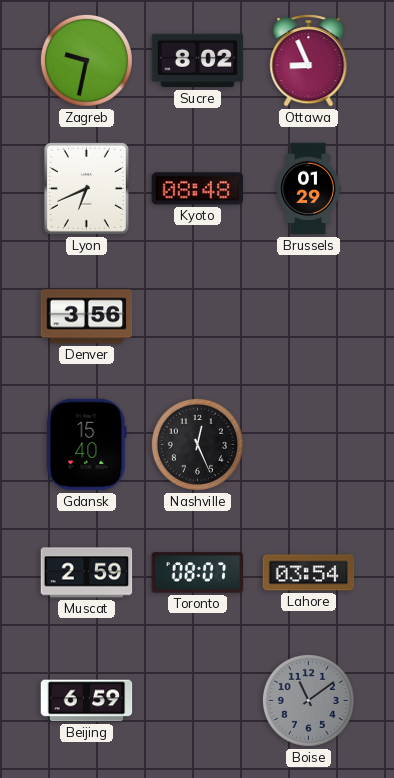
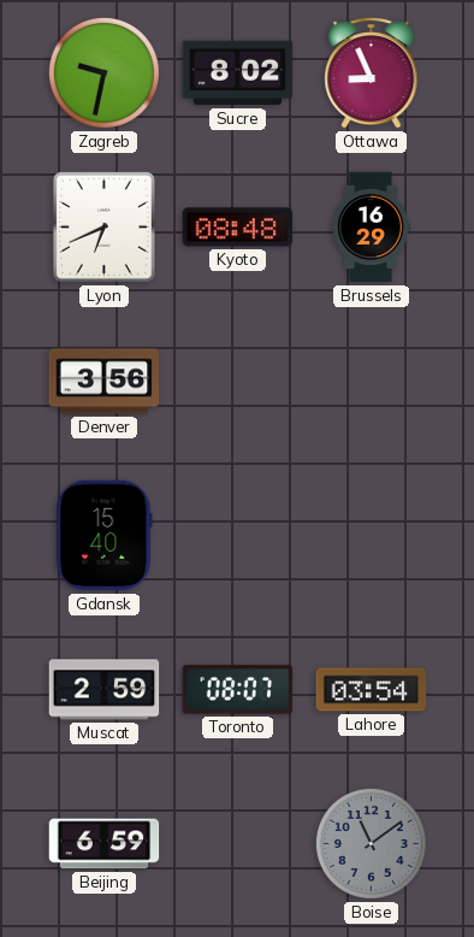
Brussels: 01:29 -> 16:29
Nashville: 12:26 -> none
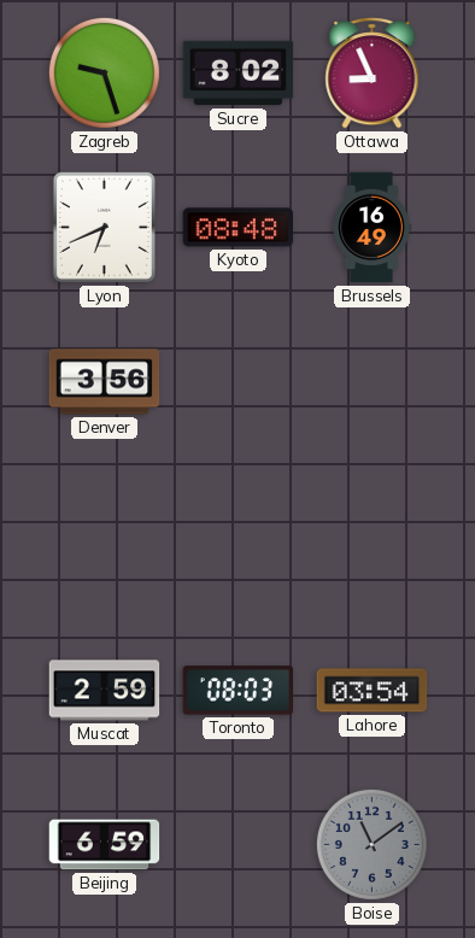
Zagreb: 9:32 -> 9:27
Brussels: 16:29 -> 16:49
Gdansk: 15:40 -> none
Toronto: 08:07 -> 08:03
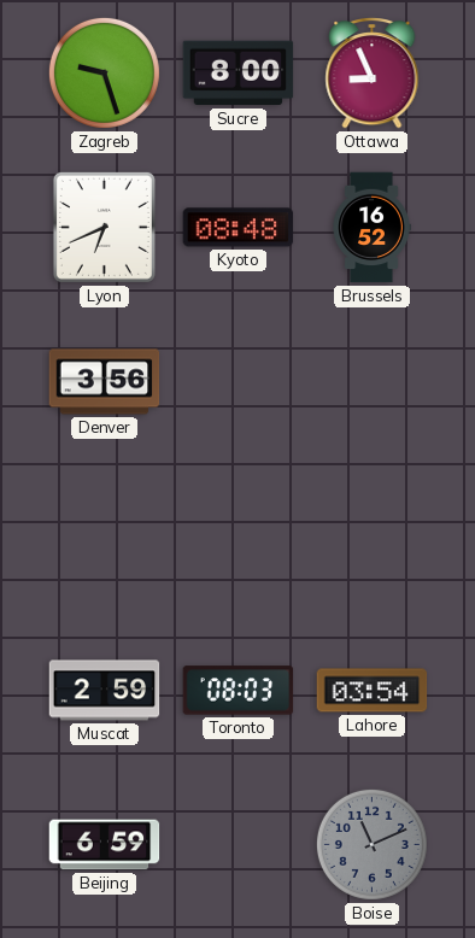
Sucre: 8:02 -> 8:00
Brussels: 16:49 -> 16:52
Boise: 11:09 -> 11:11
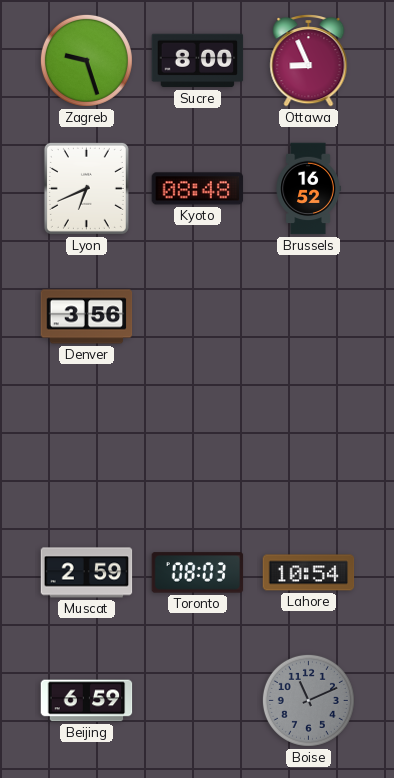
Lahore: 03:54 -> 10:54
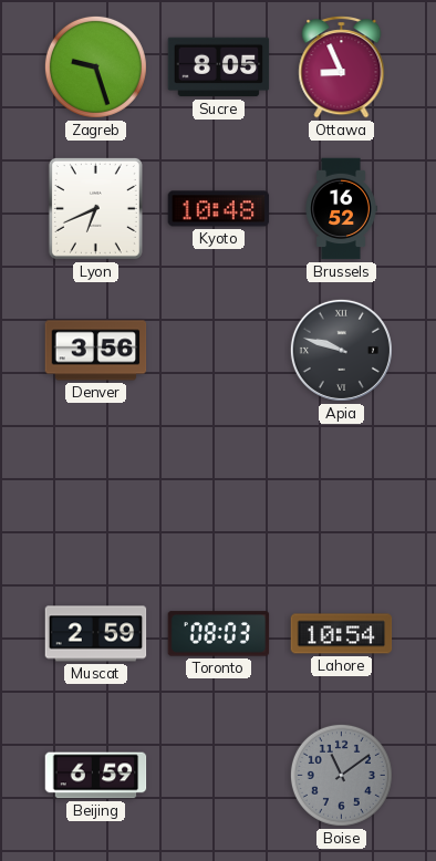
Sucre: 8:00 -> 8:05
Kyoto: 08:48 -> 10:48
Apia: none -> 9:48
Boise: 11:11 -> 11:09
